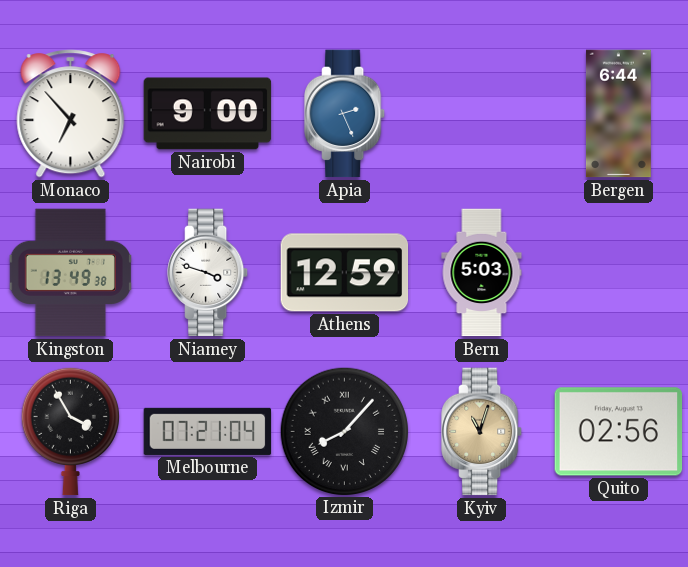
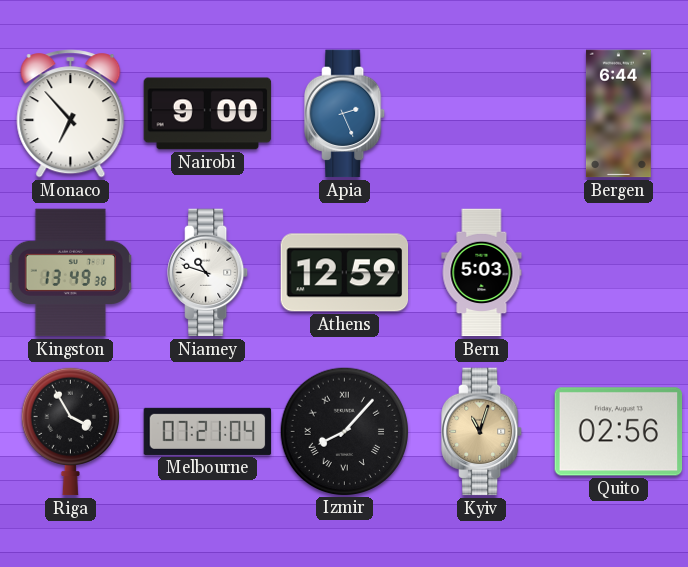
Niamey: 3:48 -> 10:48
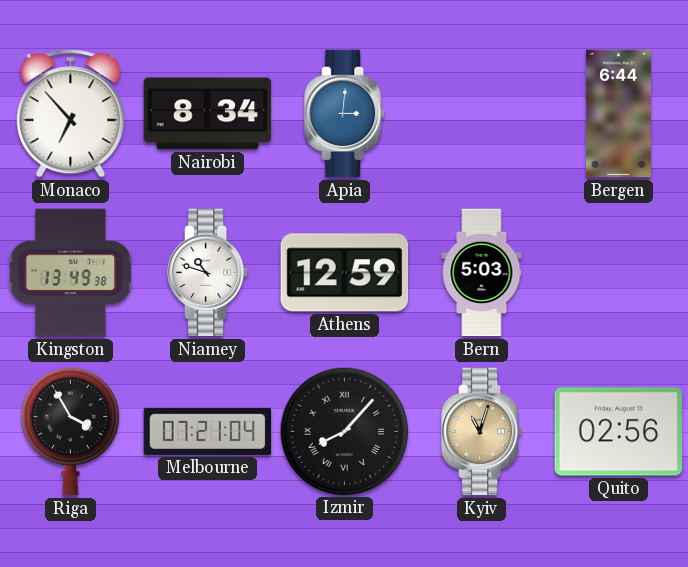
Nairobi: 9:00 -> 8:34
Apia: 2:26 -> 3:01
